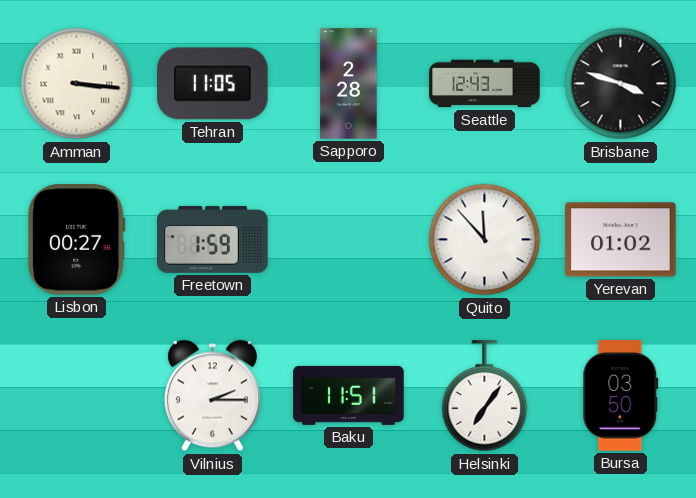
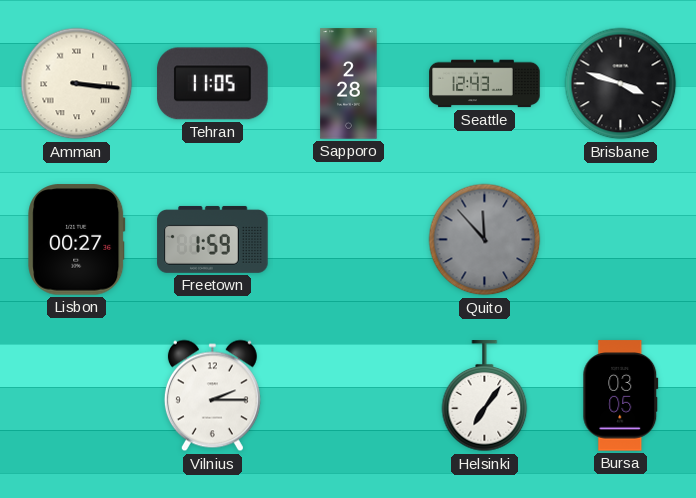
Quito dial: white -> grey
Yerevan: 01:02 -> none
Baku: 11:51 -> none
Bursa: 03:50 -> 03:05
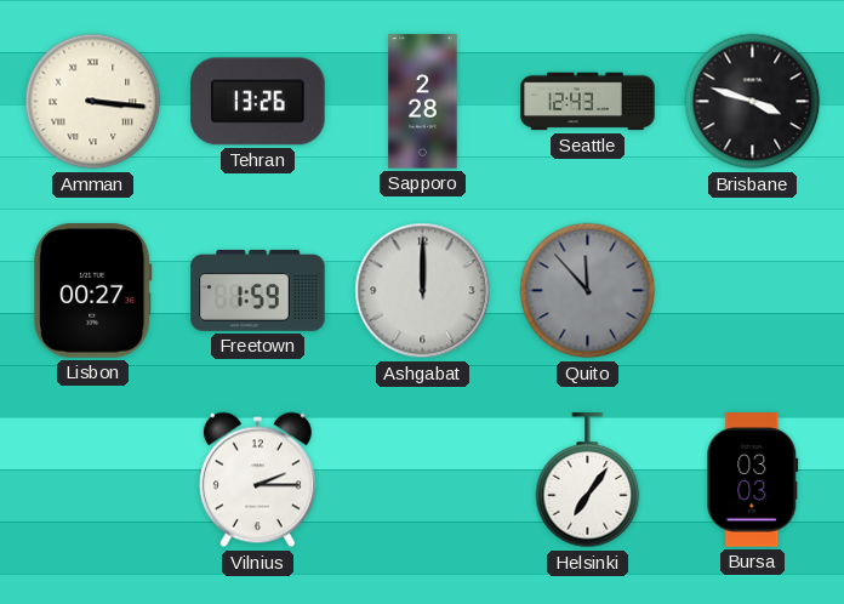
Tehran: 11:05 -> 13:26
Ashgabat: none -> 12:00
Bursa: 03:05 -> 03:03
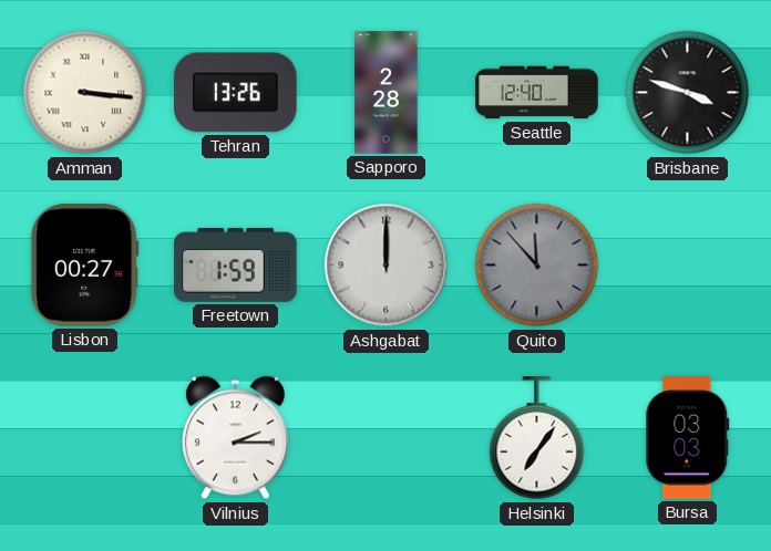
Seattle: 12:43 -> 12:40
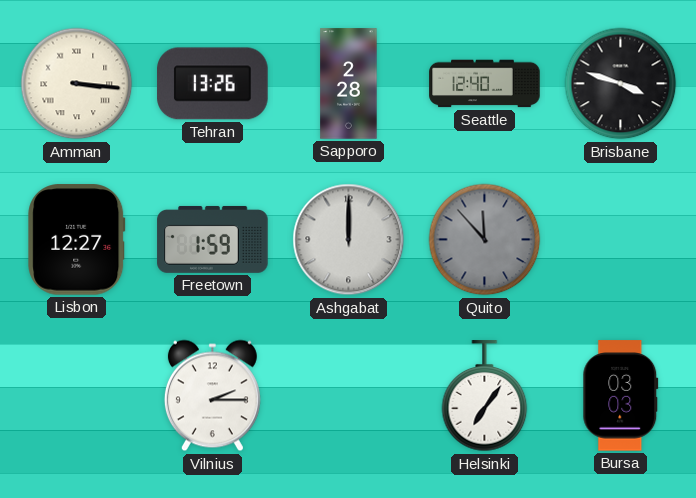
Lisbon: 00:27 -> 12:27
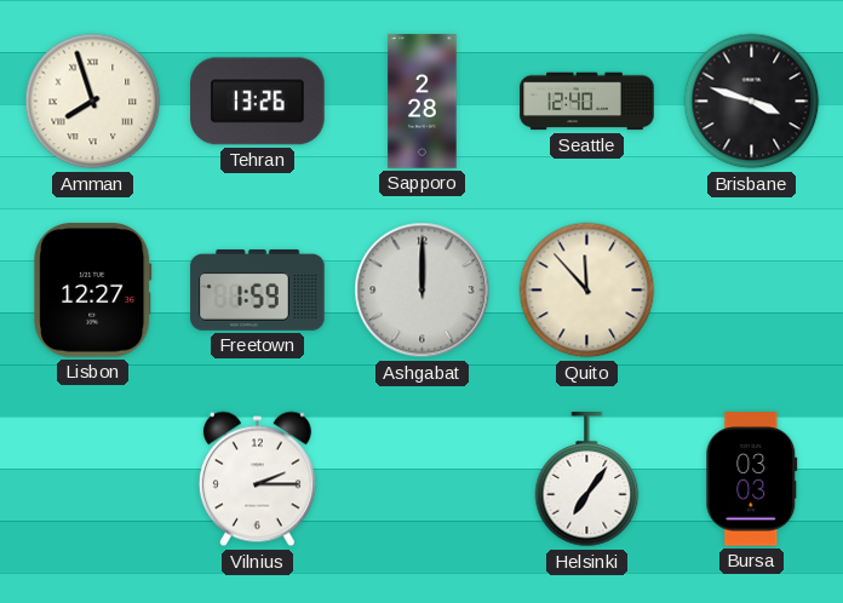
Amman: 3:16 -> 7:57
Quito dial: grey -> cream
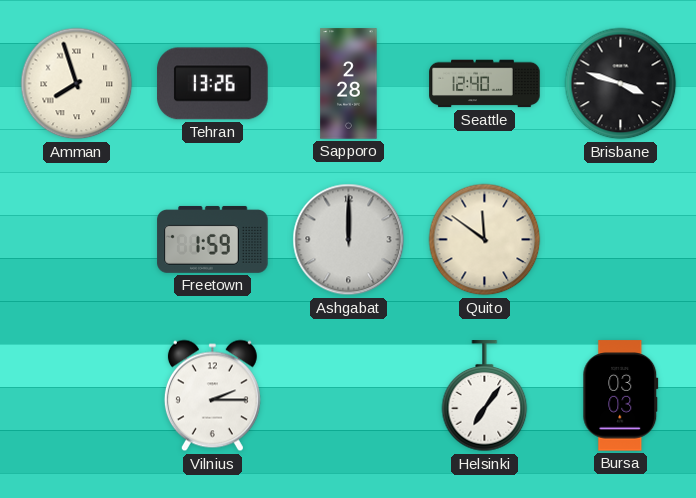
Lisbon: 12:27 -> none
Quito: 11:53 -> 11:51
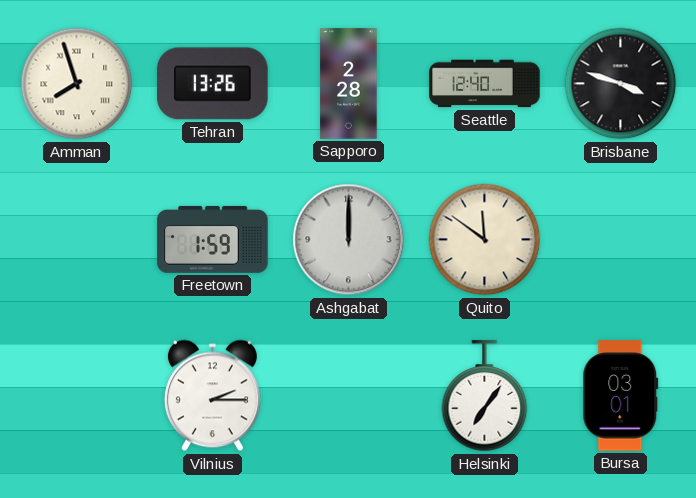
Bursa: 03:03 -> 03:01
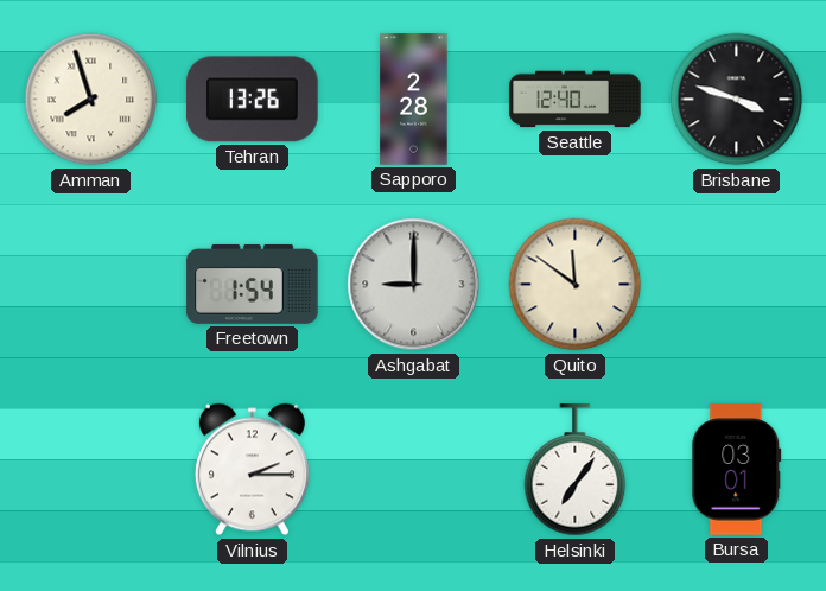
Freetown: 1:59 -> 1:54
Ashgabat: 12:00 -> 9:00
